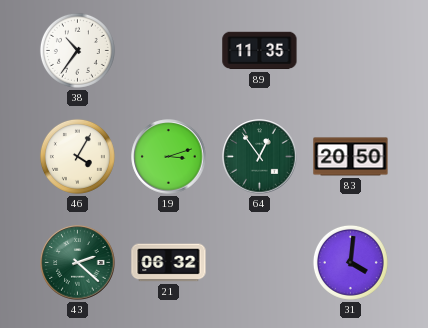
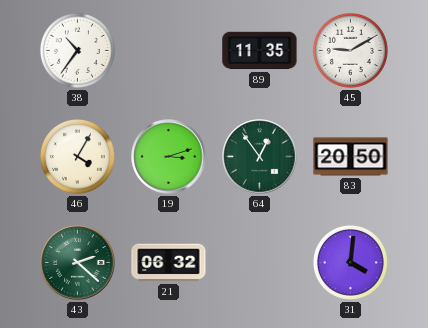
45: none -> 9:10
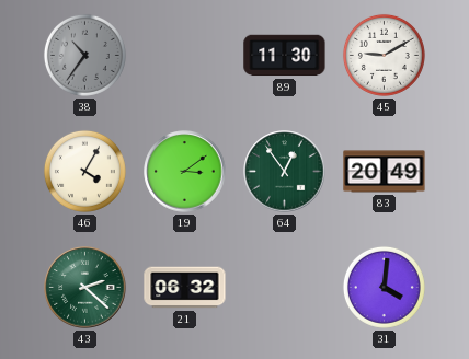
38 dial: white -> grey
89: 11:35 -> 11:30
19: 3:12 -> 3:09
83: 20:50 -> 20:49
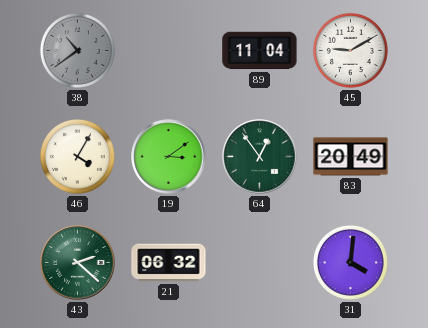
38: 10:36 -> 10:39
89: 11:30 -> 11:04
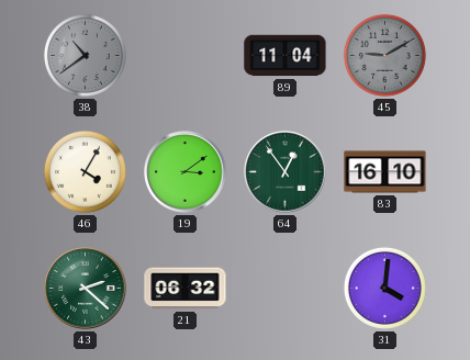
45 dial: white -> grey
83: 20:49 -> 16:10
